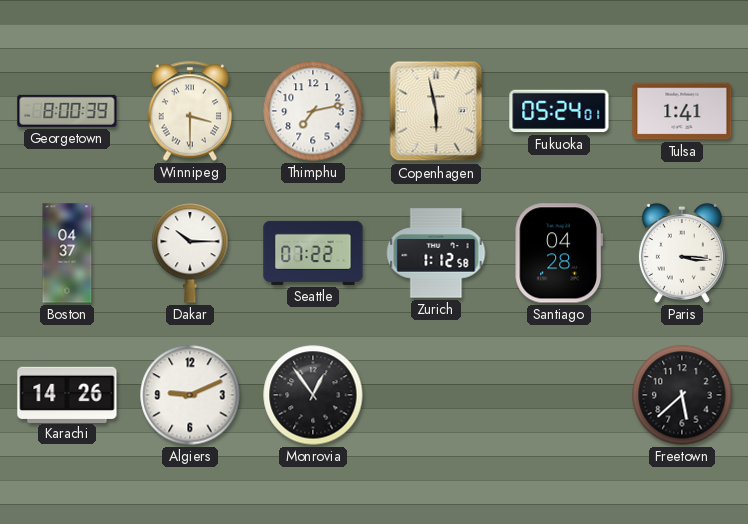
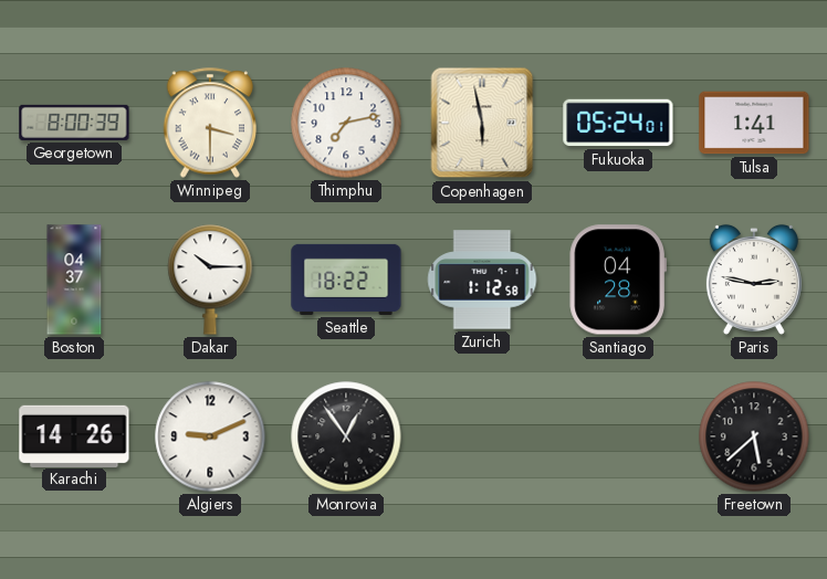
Seattle: 07:22 -> 18:22
Paris: 3:16 -> 2:47
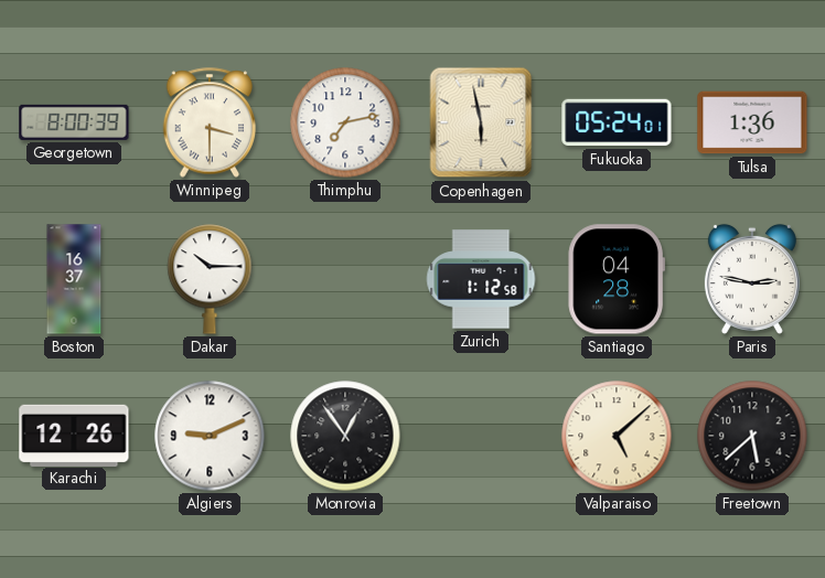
Tulsa: 1:41 -> 1:36
Boston: 04:37 -> 16:37
Seattle: 18:22 -> none
Karachi: 14:26 -> 12:26
Valparaiso: none -> 5:08
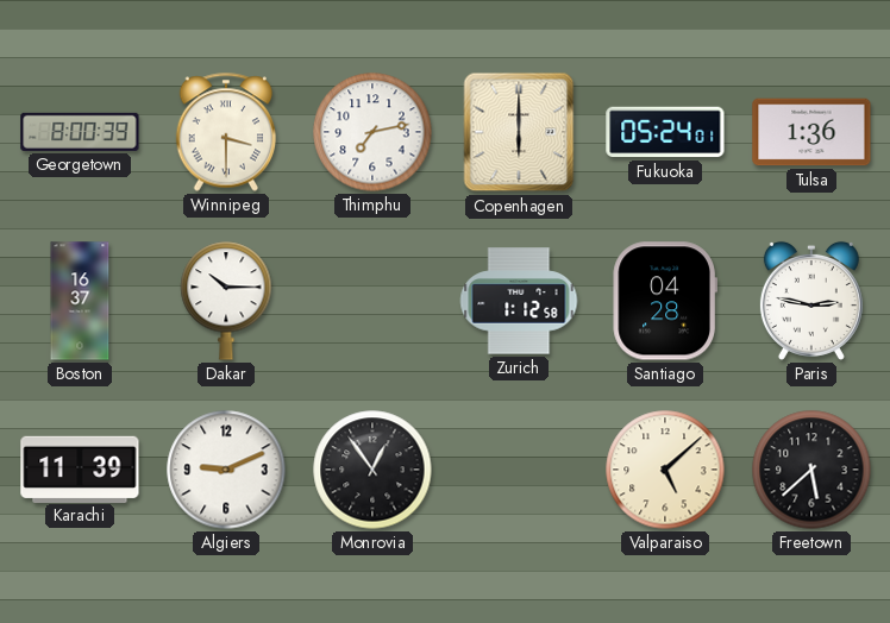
Copenhagen: 5:58 -> 6:00
Karachi: 12:26 -> 11:39
